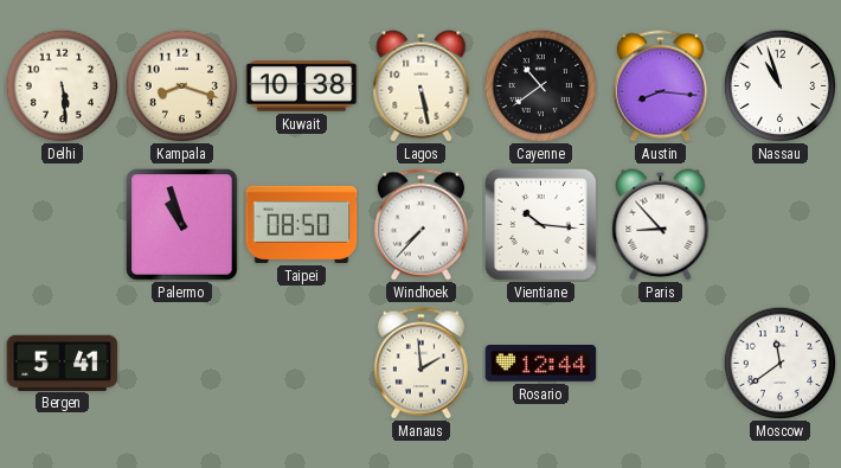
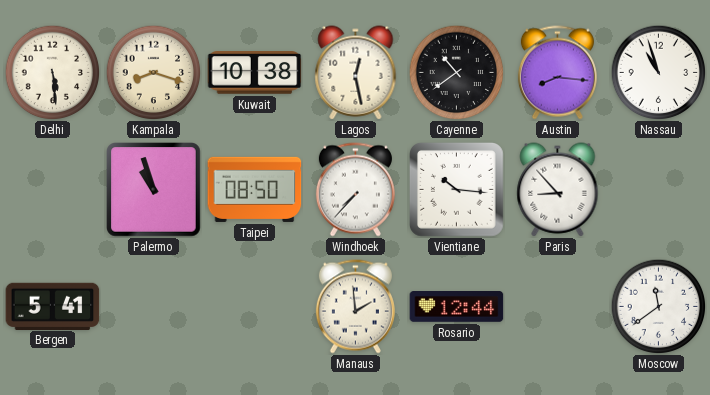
Lagos: 5:28 -> 12:28
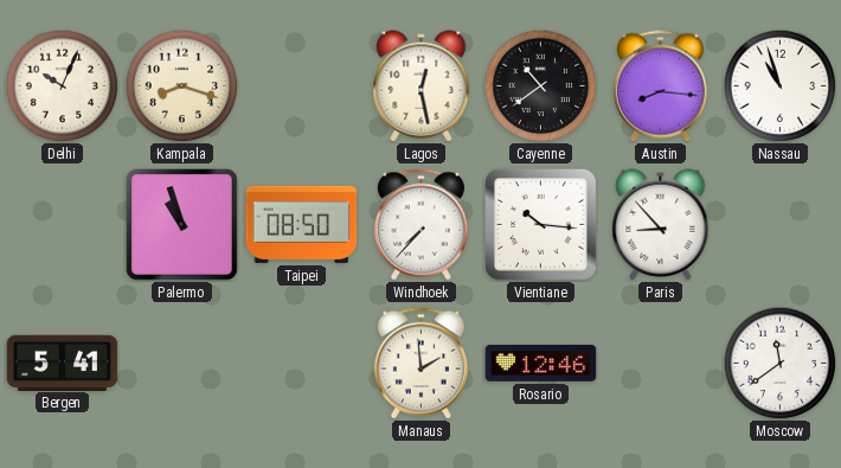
Delhi: 5:29 -> 10:04
Kuwait: 10:38 -> none
Rosario: 12:44 -> 12:46
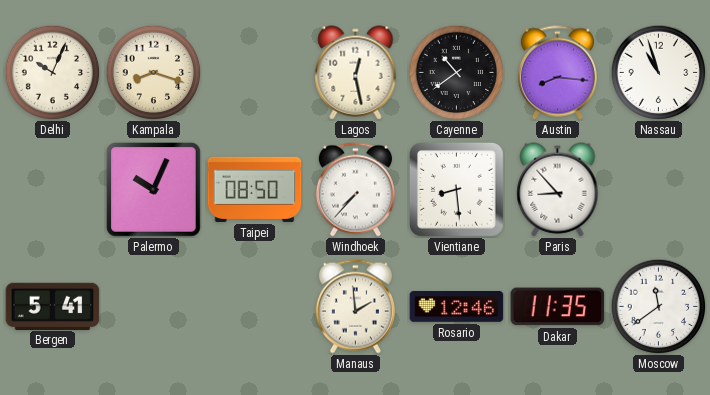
Palermo: 10:57 -> 10:04
Vientiane: 10:16 -> 8:29
Dakar: none -> 11:35
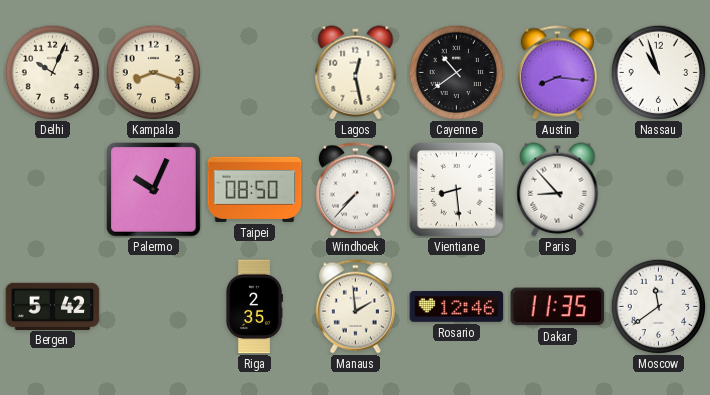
Bergen: 5:41 -> 5:42
Riga: none -> 2:35
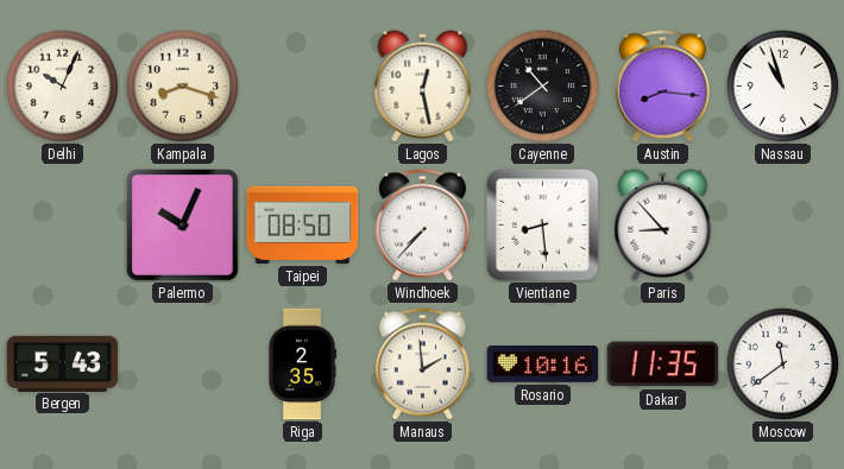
Bergen: 5:42 -> 5:43
Rosario: 12:46 -> 10:16
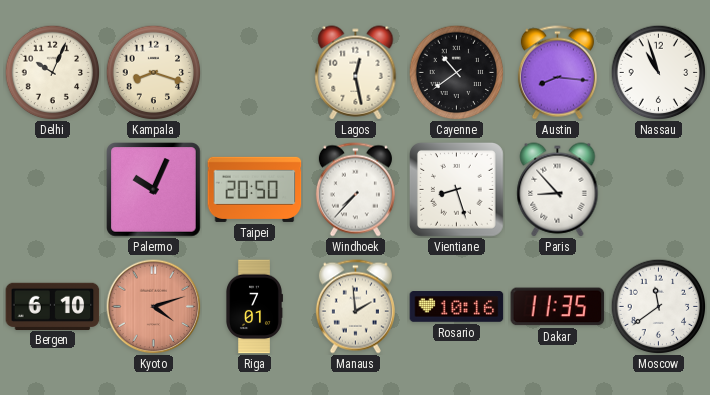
Taipei: 08:50 -> 20:50
Vientiane: 8:29 -> 8:27
Bergen: 5:43 -> 6:10
Kyoto: none -> 4:12
Riga: 2:35 -> 7:01
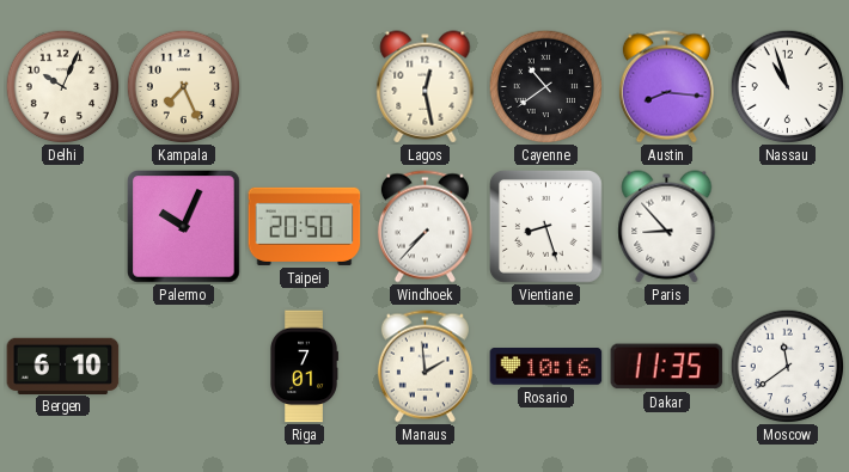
Kampala: 8:18 -> 7:26
Kyoto: 4:12 -> none
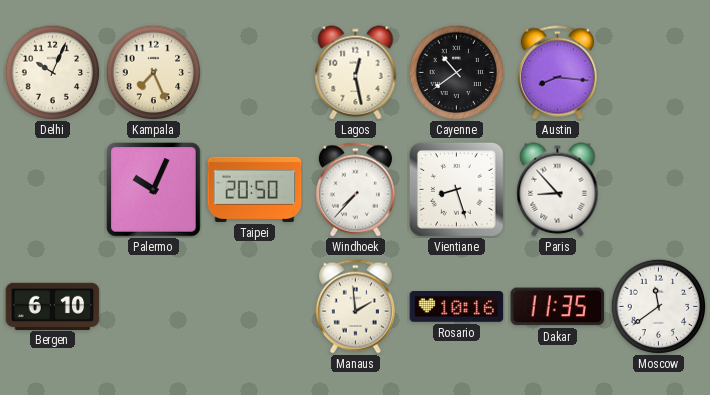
Nassau: 10:57 -> none
Riga: 7:01 -> none
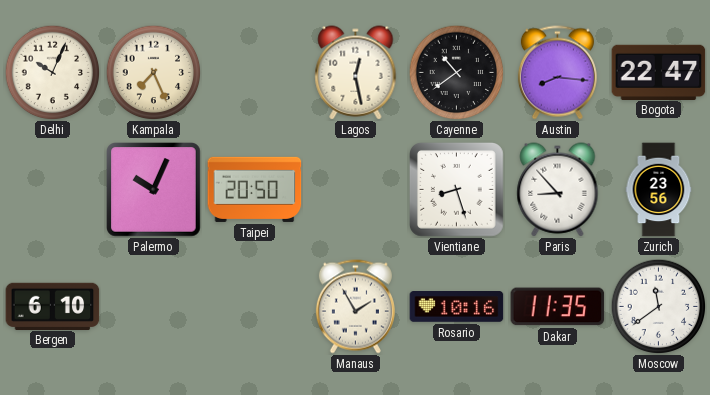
Bogota: none -> 22:47
Windhoek: 7:37 -> none
Zurich: none -> 23:56
Manaus: 1:59 -> 1:55
